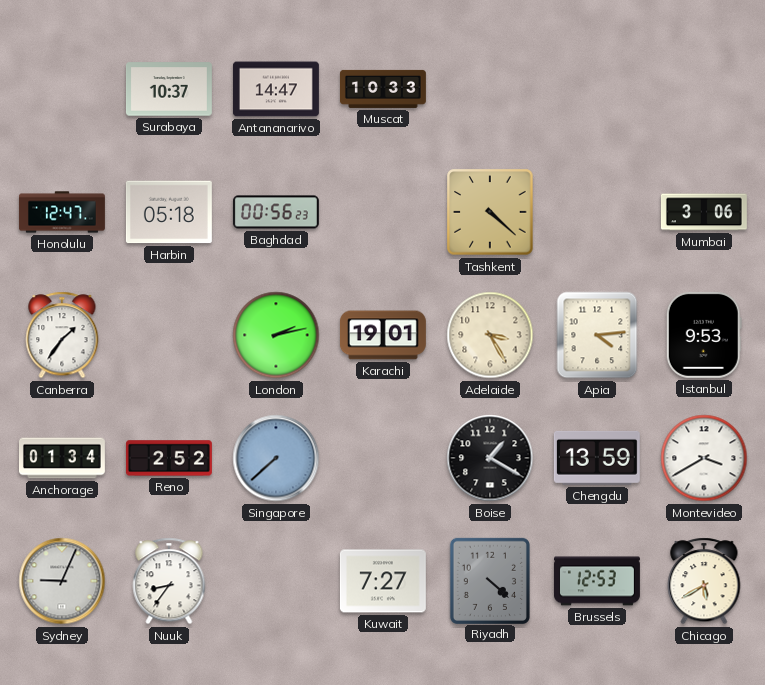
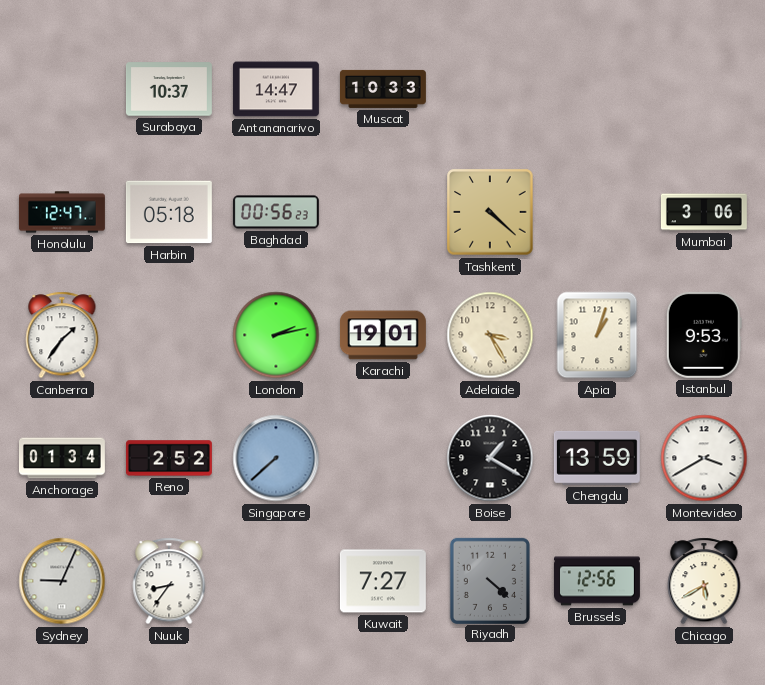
Apia: 4:14 -> 1:03
Brussels: 12:53 -> 12:56
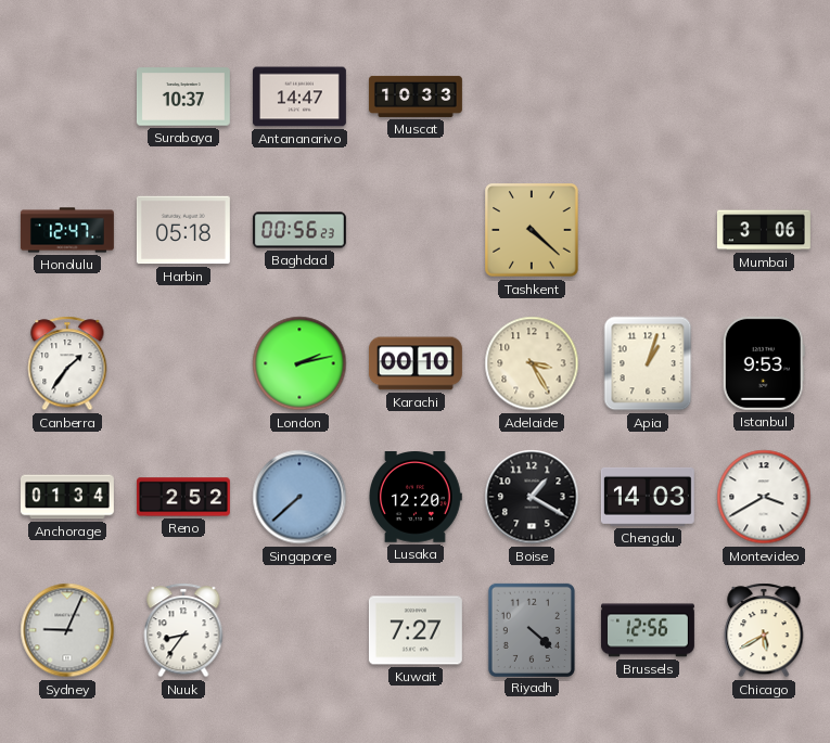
Karachi: 19:01 -> 00:10
Lusaka: none -> 12:20
Chengdu: 13:59 -> 14:03
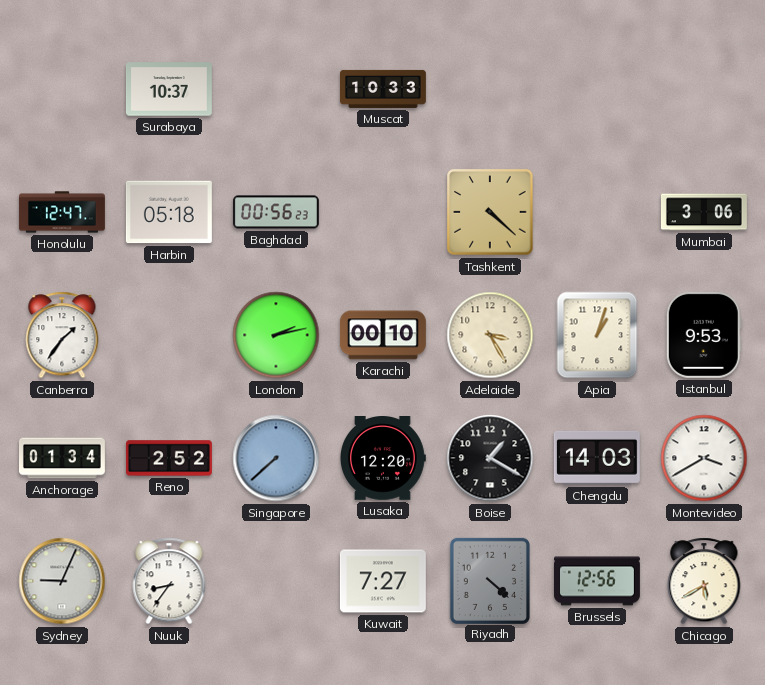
Antananarivo: 14:47 -> none
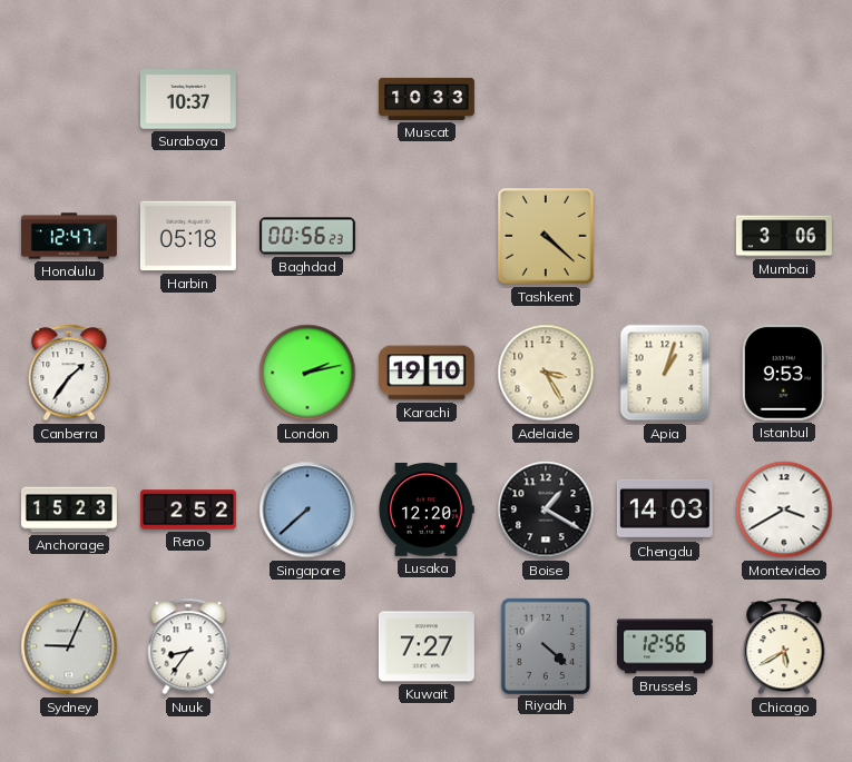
Karachi: 00:10 -> 19:10
Anchorage: 01:34 -> 15:23
